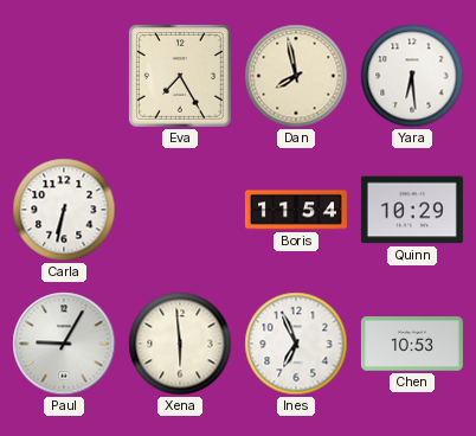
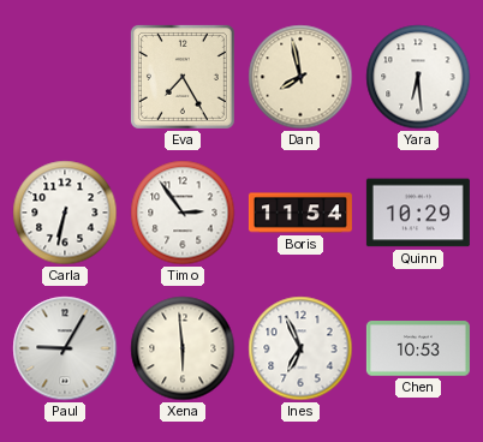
Timo: none -> 2:54
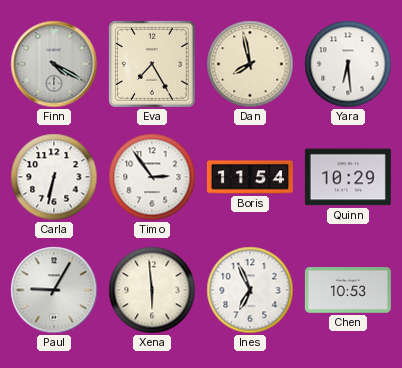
Finn: none -> 4:20
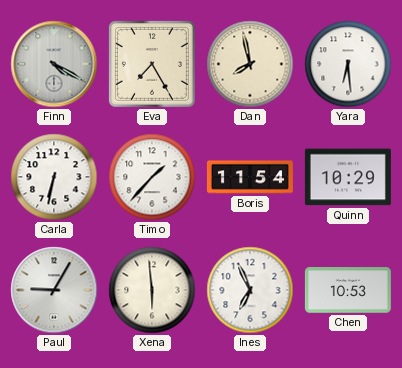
Timo: 2:54 -> 1:37
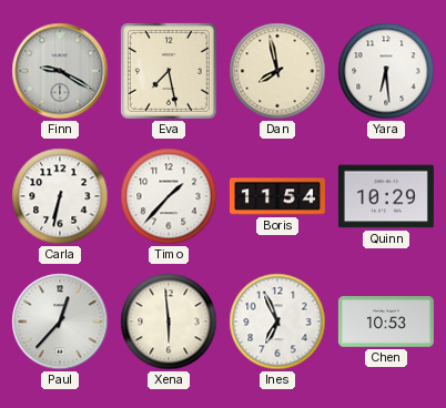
Finn: 4:20 -> 9:20
Eva: 7:25 -> 7:28
Paul: 9:05 -> 12:37
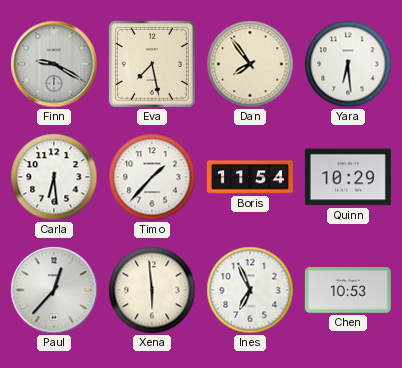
Dan: 7:58 -> 7:54
Carla: 6:32 -> 6:29
